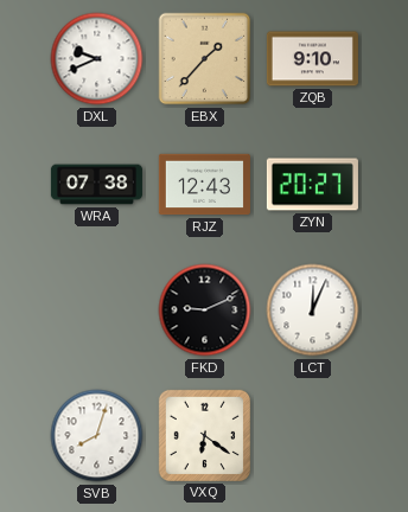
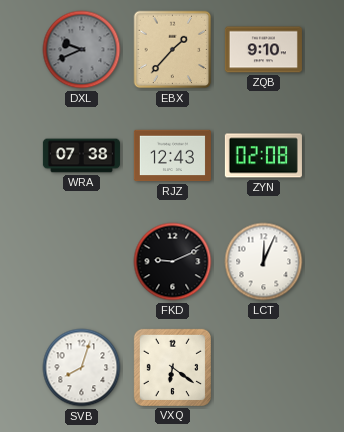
DXL dial: white -> grey
ZYN: 20:27 -> 02:08
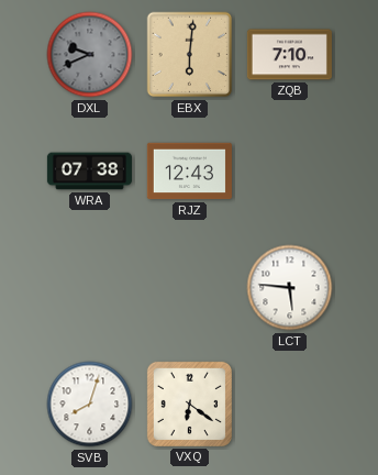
EBX: 1:37 -> 6:01
ZQB: 9:10 -> 7:10
ZYN: 02:08 -> none
FKD: 9:11 -> none
LCT: 12:04 -> 5:46
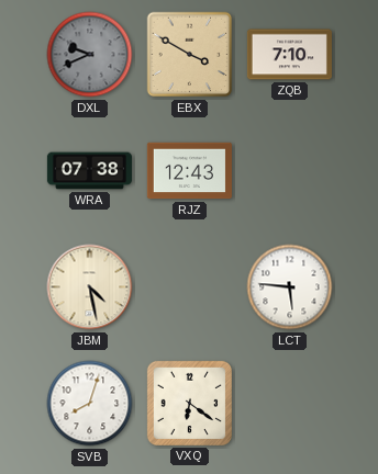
EBX: 6:01 -> 3:50
JBM: none -> 4:28
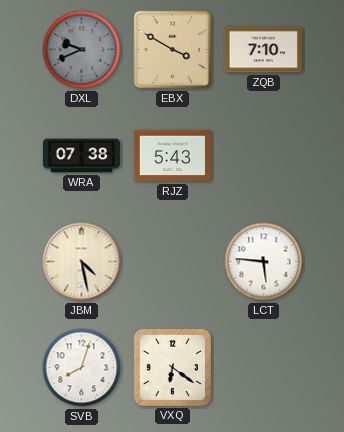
RJZ: 12:43 -> 5:43
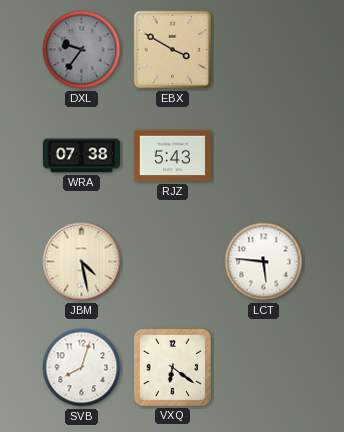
DXL: 9:41 -> 9:36
ZQB: 7:10 -> none
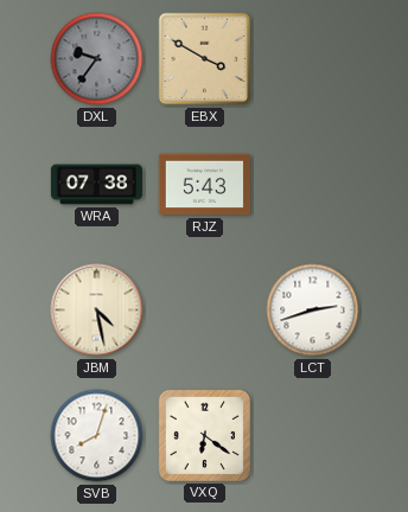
LCT: 5:46 -> 2:42
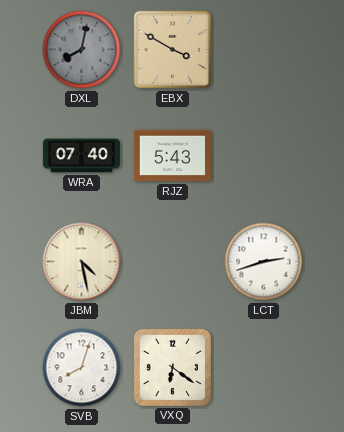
DXL: 9:36 -> 8:02
WRA: 07:38 -> 07:40
